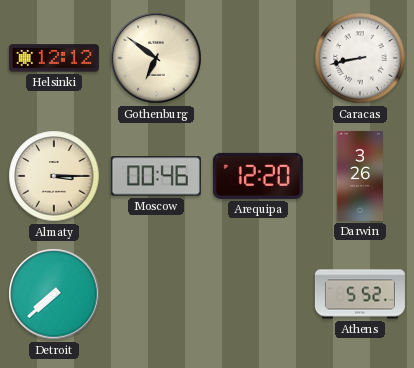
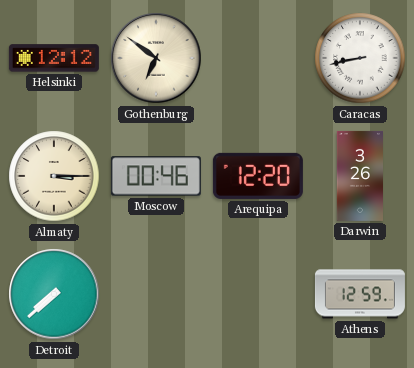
Athens: 5:52 -> 12:59
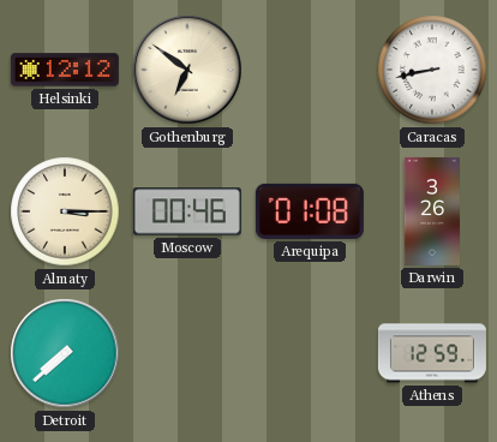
Arequipa: 12:20 -> 01:08
